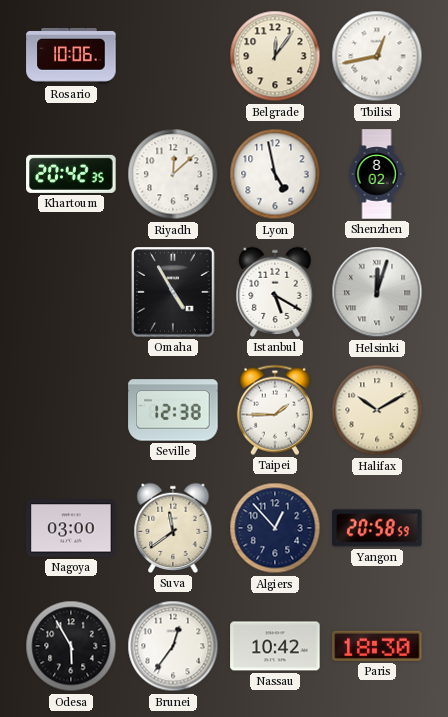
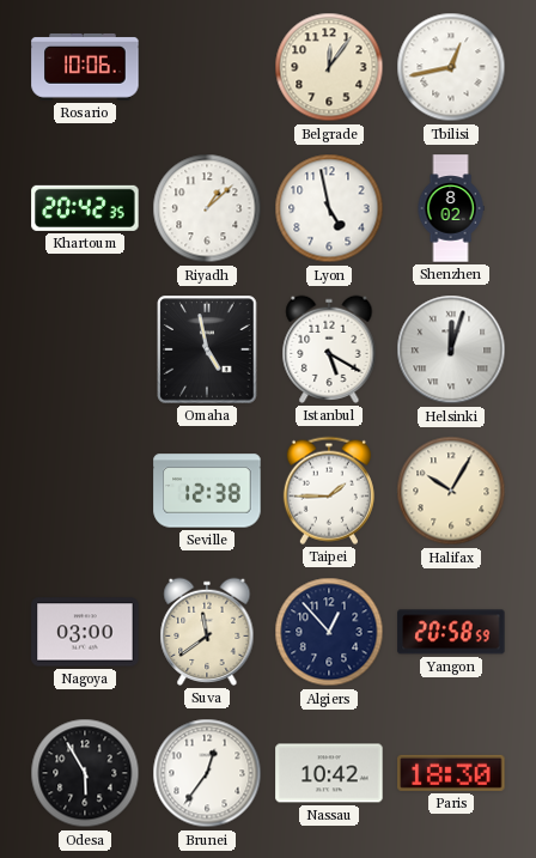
Riyadh: 12:08 -> 1:08
Omaha: 4:55 -> 4:58
Halifax: 10:10 -> 10:05
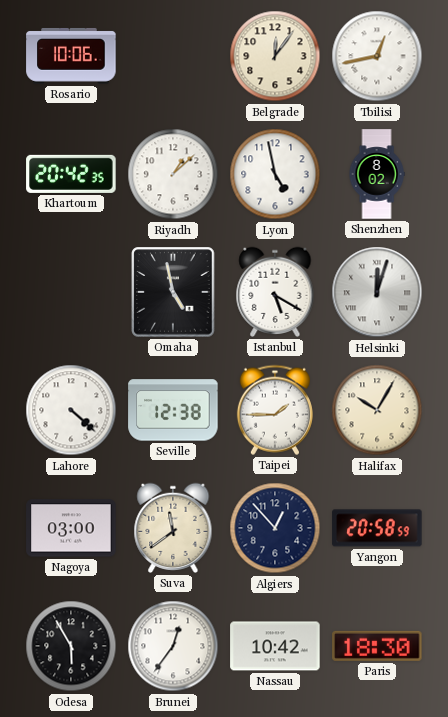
Lahore: none -> 4:22
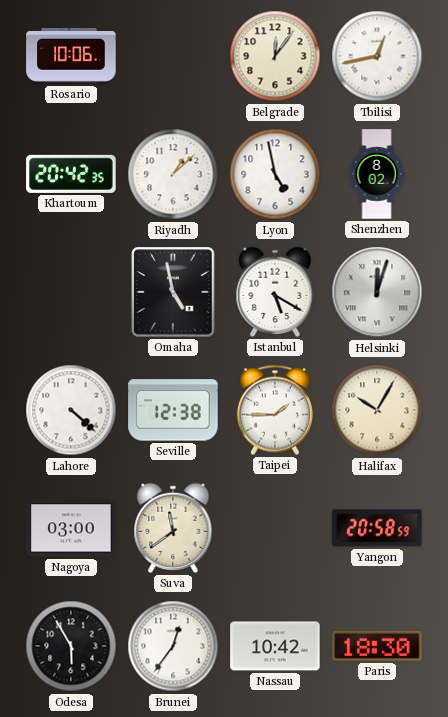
Algiers: 12:53 -> none
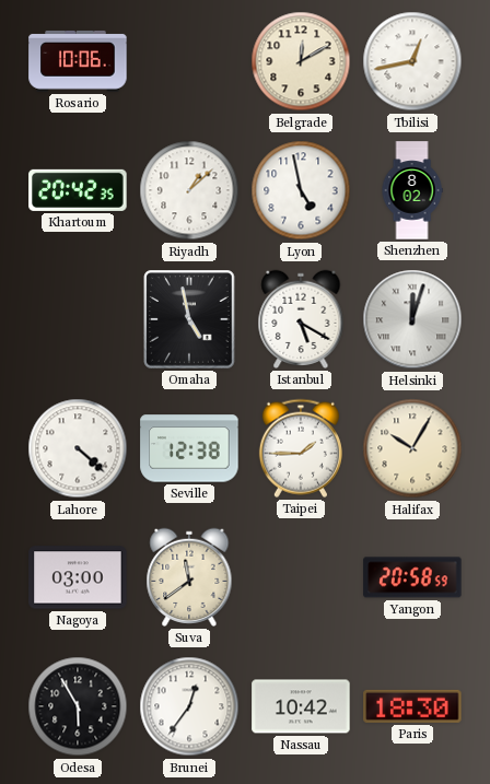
Belgrade: 12:06 -> 12:10
